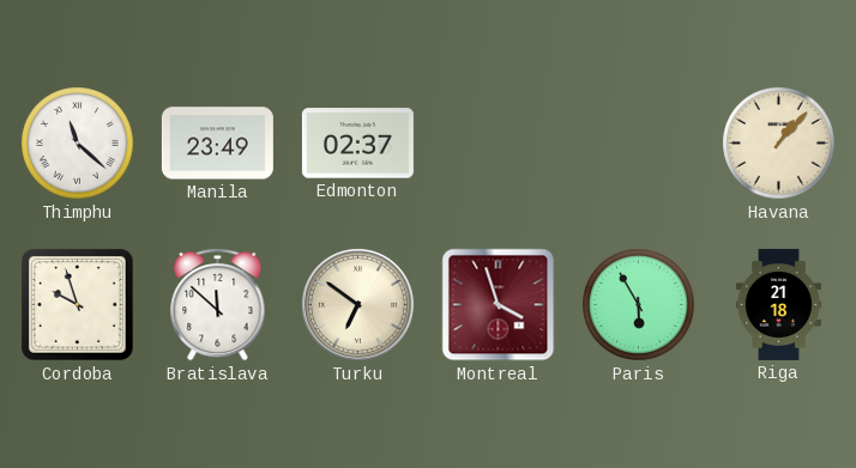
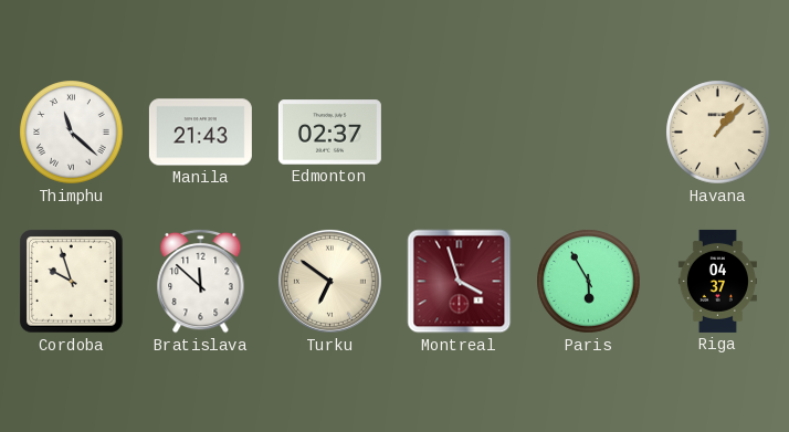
Manila: 23:49 -> 21:43
Riga: 21:18 -> 04:37
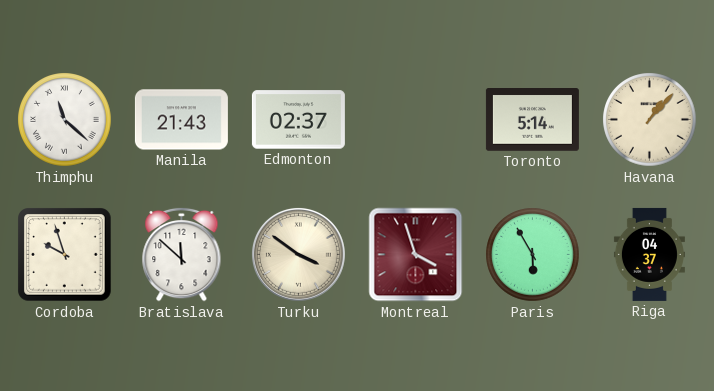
Toronto: none -> 5:14
Turku: 6:51 -> 3:51
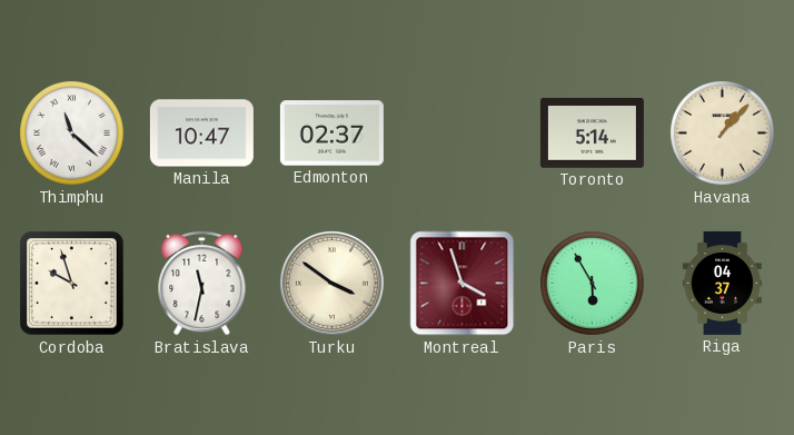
Manila: 21:43 -> 10:47
Bratislava: 11:52 -> 11:32
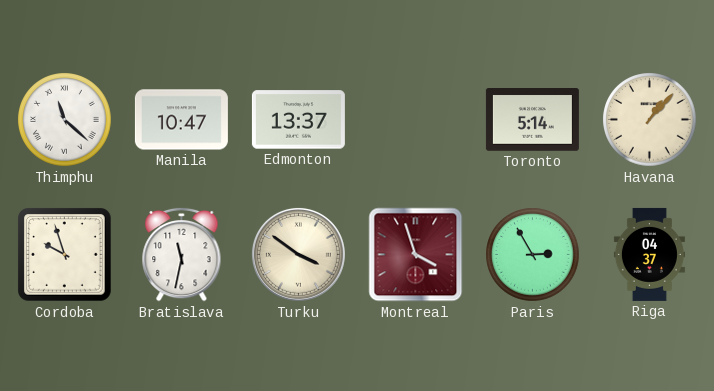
Edmonton: 02:37 -> 13:37
Paris: 5:55 -> 2:55
